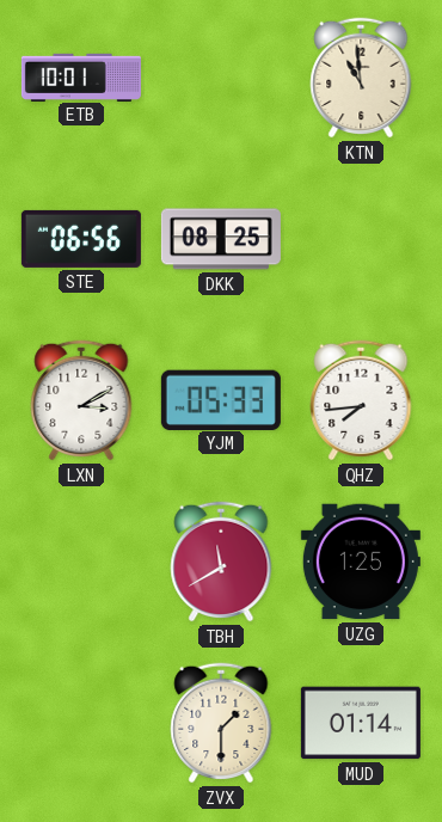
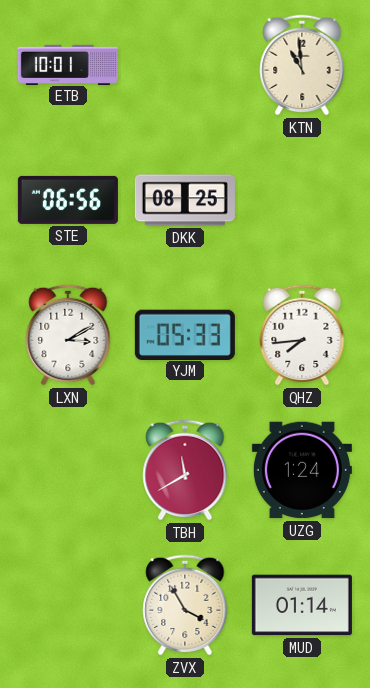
UZG: 1:25 -> 1:24
ZVX: 1:30 -> 3:55
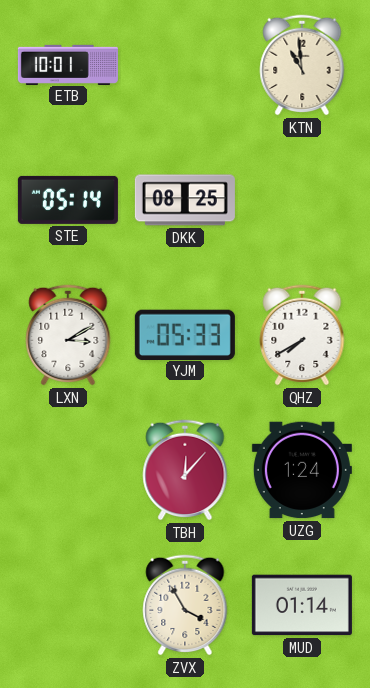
STE: 06:56 -> 05:14
QHZ: 7:44 -> 7:40
TBH: 11:40 -> 12:07
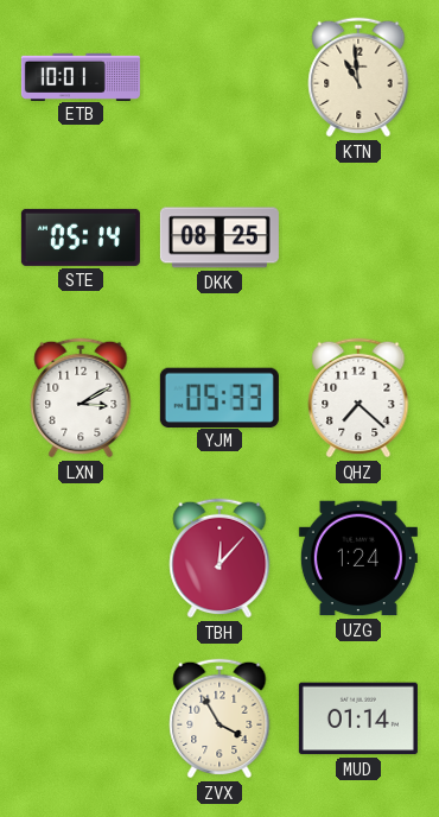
QHZ: 7:40 -> 7:22
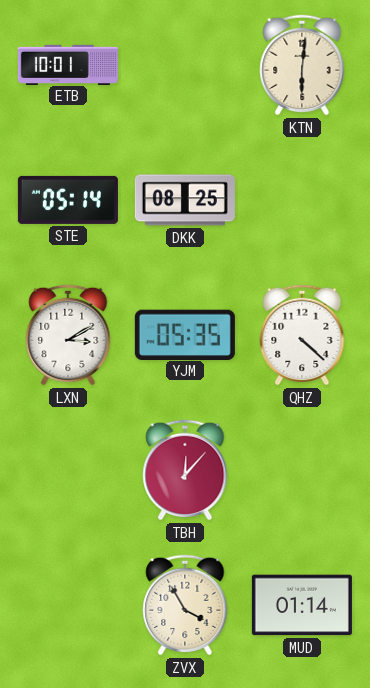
KTN: 10:59 -> 6:01
YJM: 05:33 -> 05:35
QHZ: 7:22 -> 4:22
UZG: 1:24 -> none
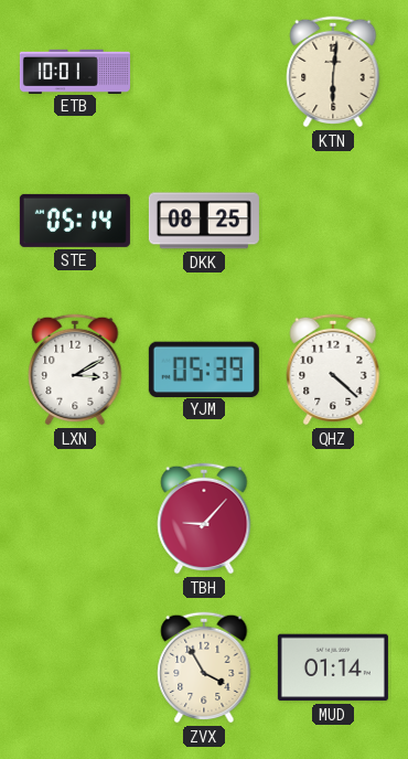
YJM: 05:35 -> 05:39
TBH: 12:07 -> 9:07
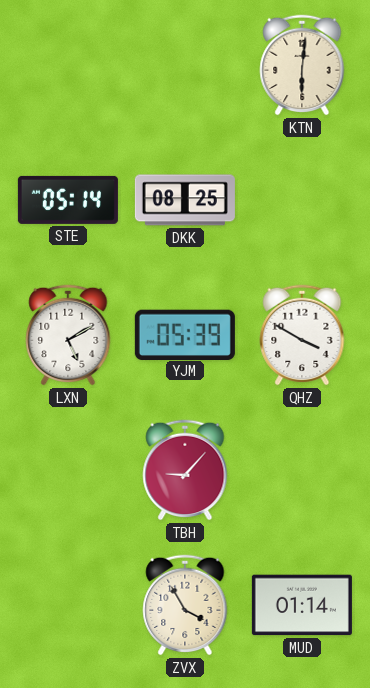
ETB: 10:01 -> none
LXN: 3:10 -> 5:10
QHZ: 4:22 -> 3:50
